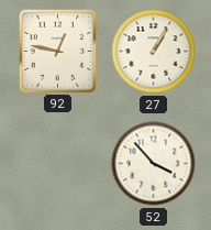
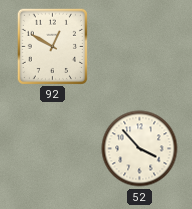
92: 12:47 -> 12:50
27: 1:05 -> none
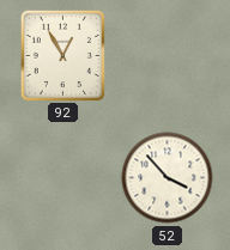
92: 12:50 -> 12:55
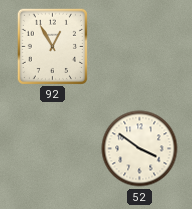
52: 3:53 -> 3:51
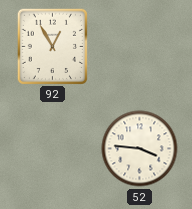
52: 3:51 -> 3:46
